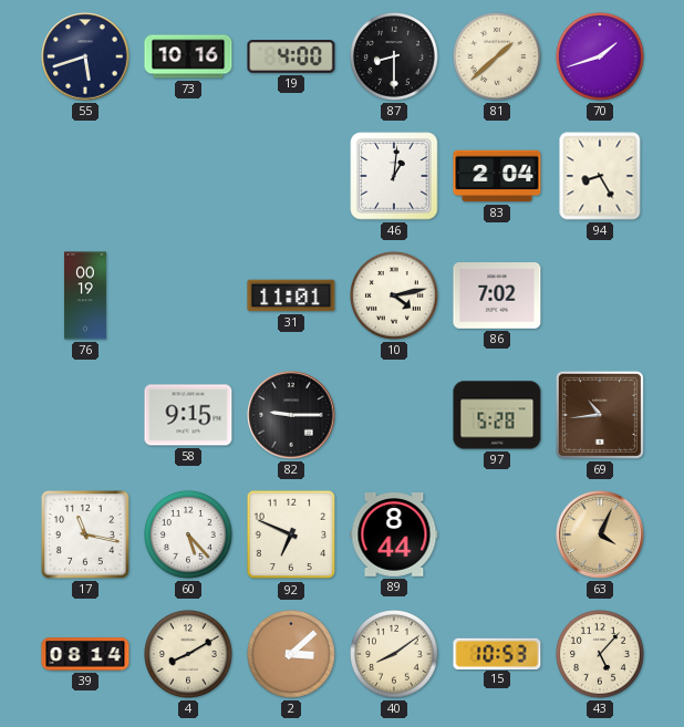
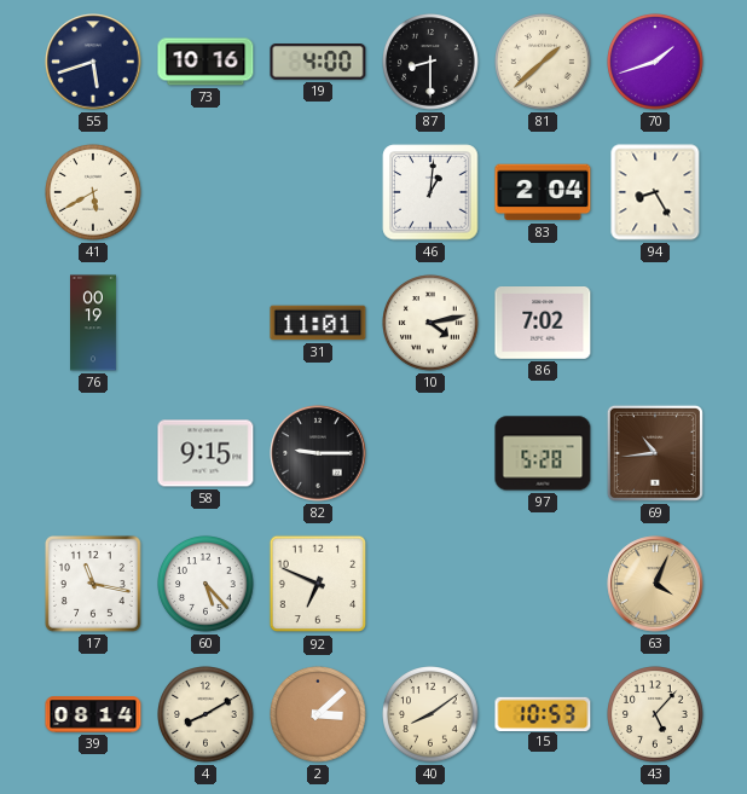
41: none -> 5:40
89: 8:44 -> none
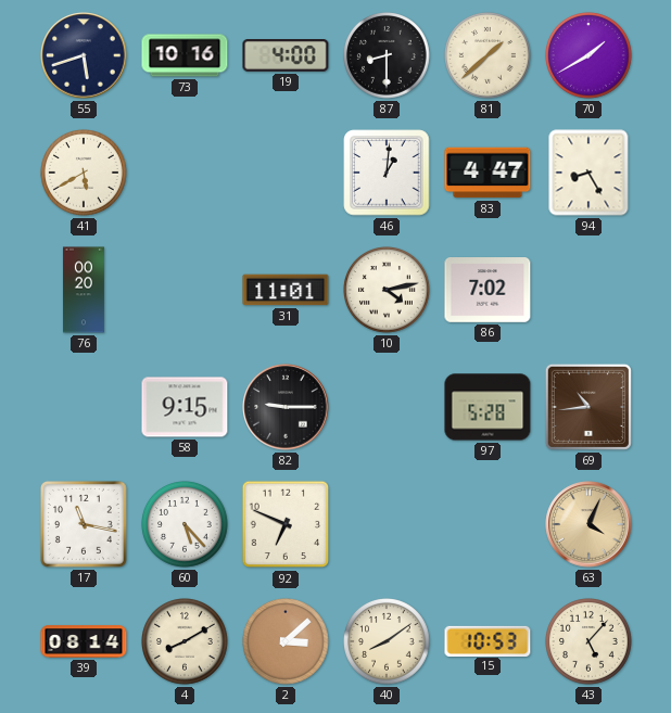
70: 1:42 -> 1:40
83: 2:04 -> 4:47
76: 00:19 -> 00:20
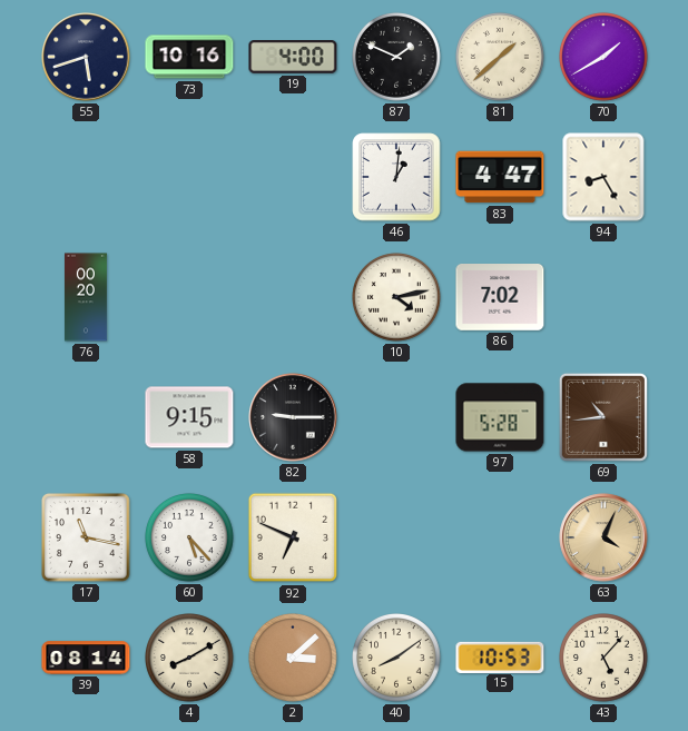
87: 8:30 -> 1:49
41: 5:40 -> none
31: 11:01 -> none
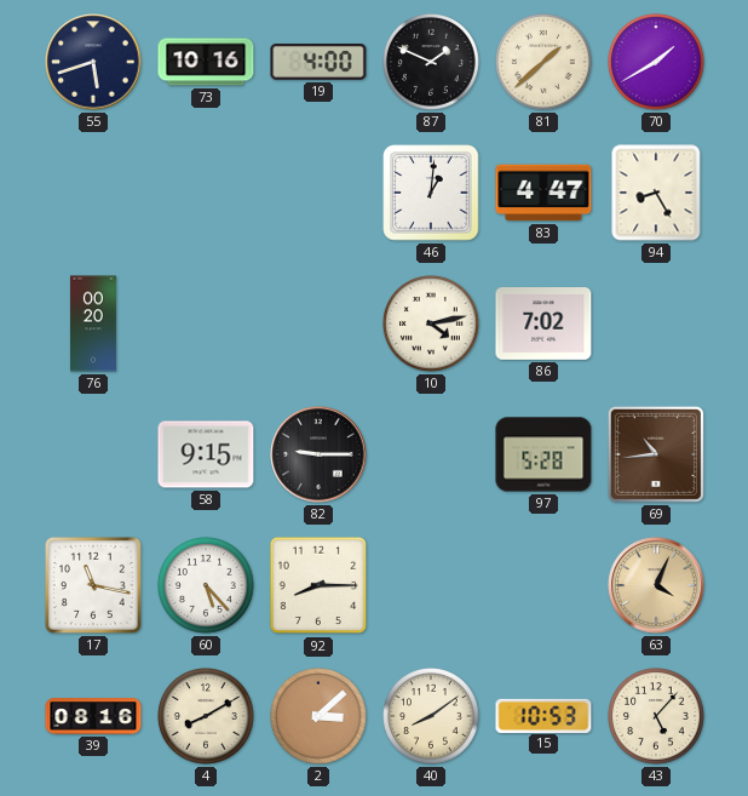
92: 6:49 -> 8:15
39: 08:14 -> 08:16
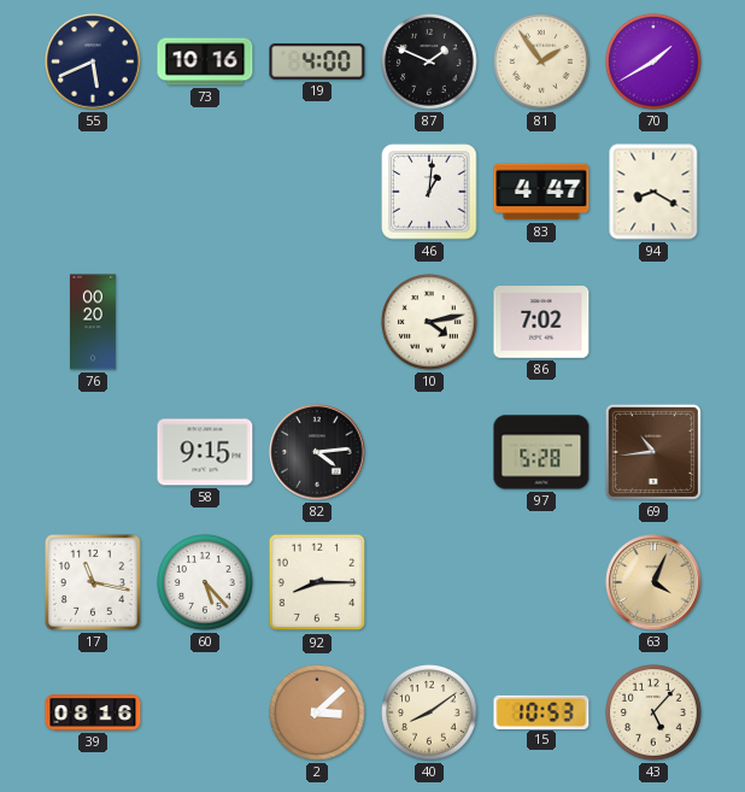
55: 5:42 -> 5:41
81: 1:38 -> 1:54
94: 8:25 -> 8:20
82: 9:15 -> 4:14
4: 8:10 -> none
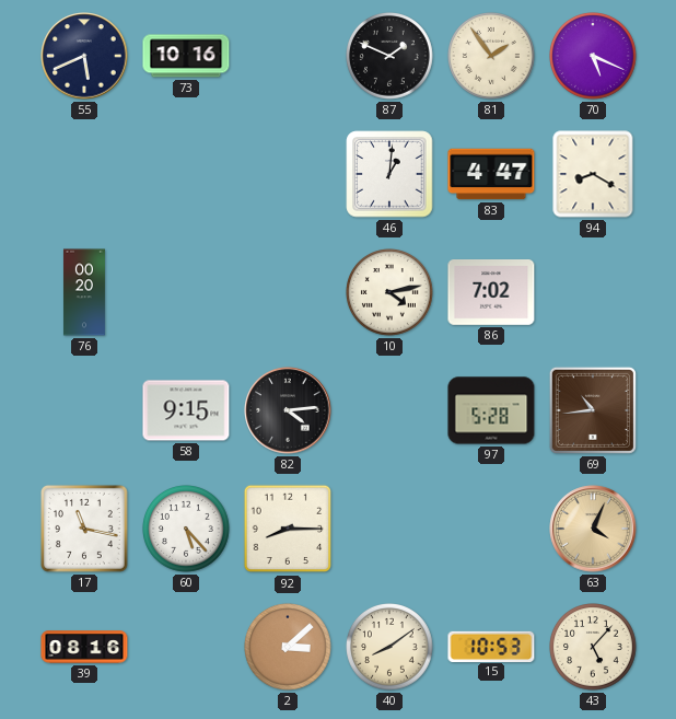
19: 4:00 -> none
70: 1:40 -> 5:19
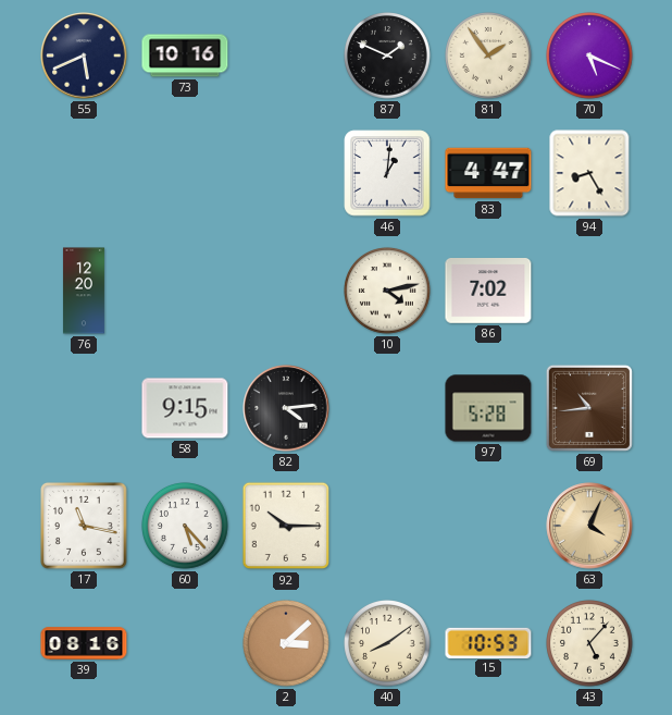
94: 8:20 -> 8:25
76: 00:20 -> 12:20
92: 8:15 -> 10:15
